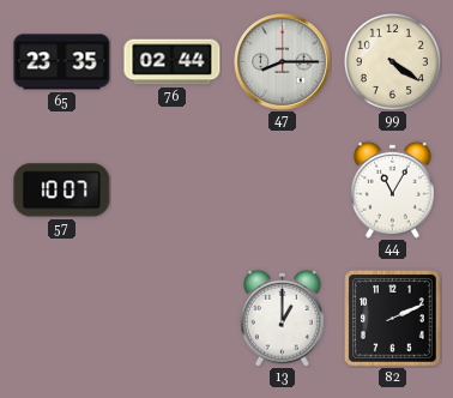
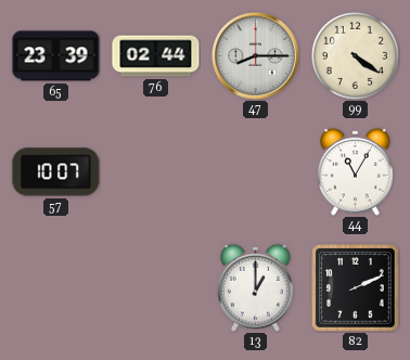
65: 23:35 -> 23:39
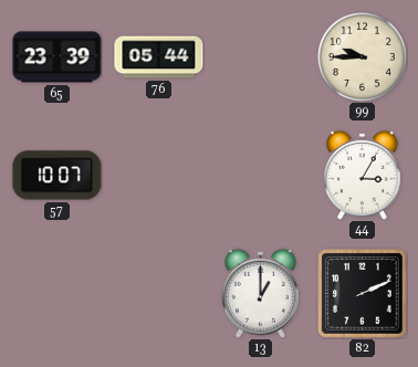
76: 02:44 -> 05:44
47: 8:15 -> none
99: 4:21 -> 9:45
44: 11:05 -> 3:05
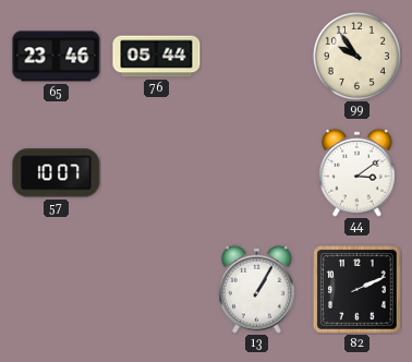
65: 23:39 -> 23:46
99: 9:45 -> 9:54
44: 3:05 -> 3:09
13: 1:00 -> 1:05
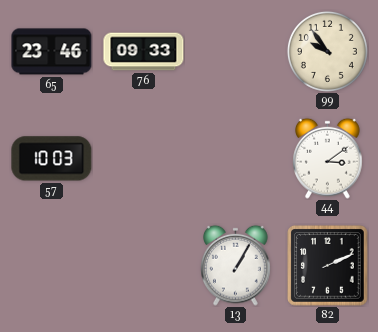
76: 05:44 -> 09:33
57: 10:07 -> 10:03
